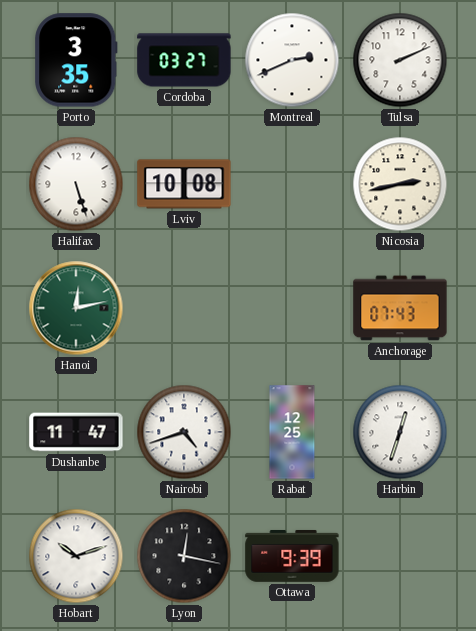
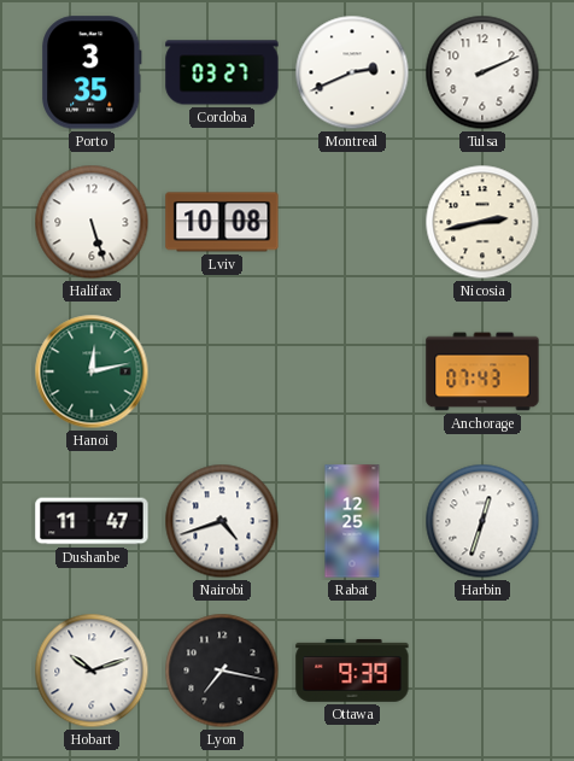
Lyon: 12:17 -> 7:17
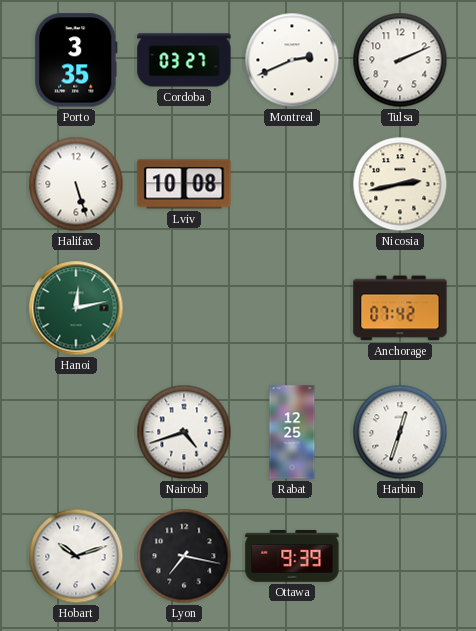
Anchorage: 07:43 -> 07:42
Dushanbe: 11:47 -> none
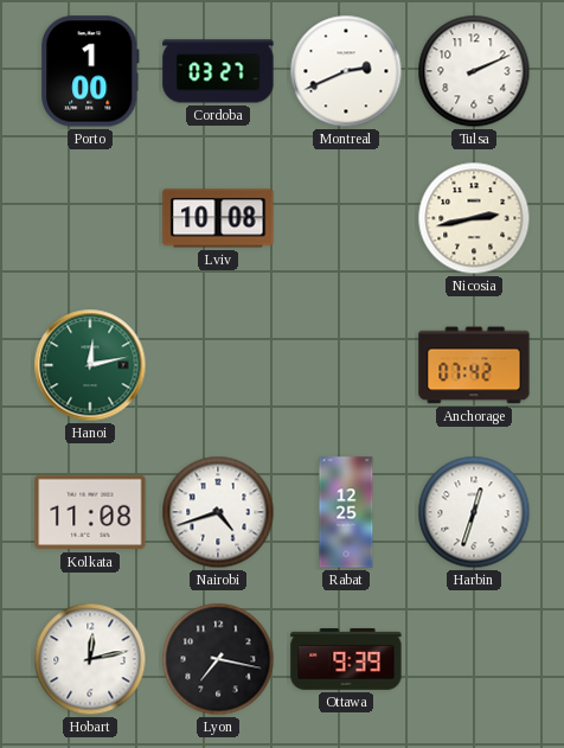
Porto: 3:35 -> 1:00
Halifax: 5:27 -> none
Kolkata: none -> 11:08
Hobart: 10:12 -> 12:13
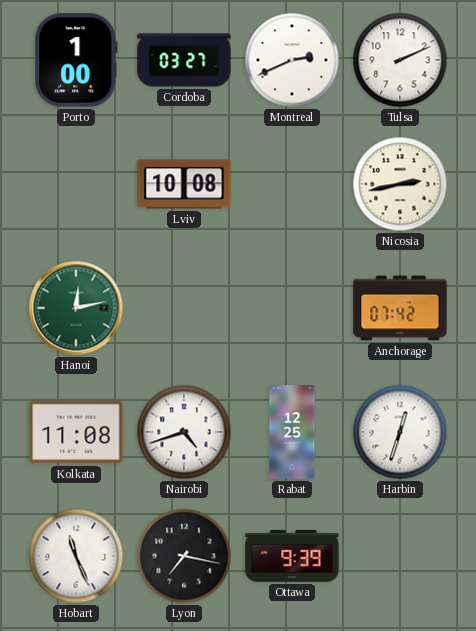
Hobart: 12:13 -> 11:26
